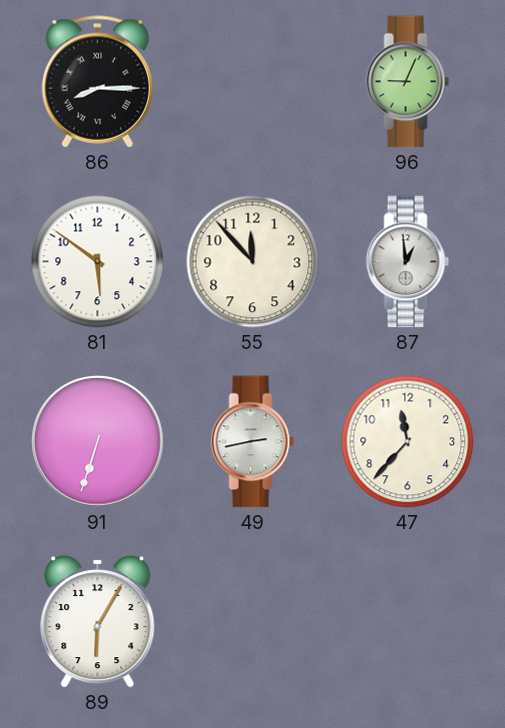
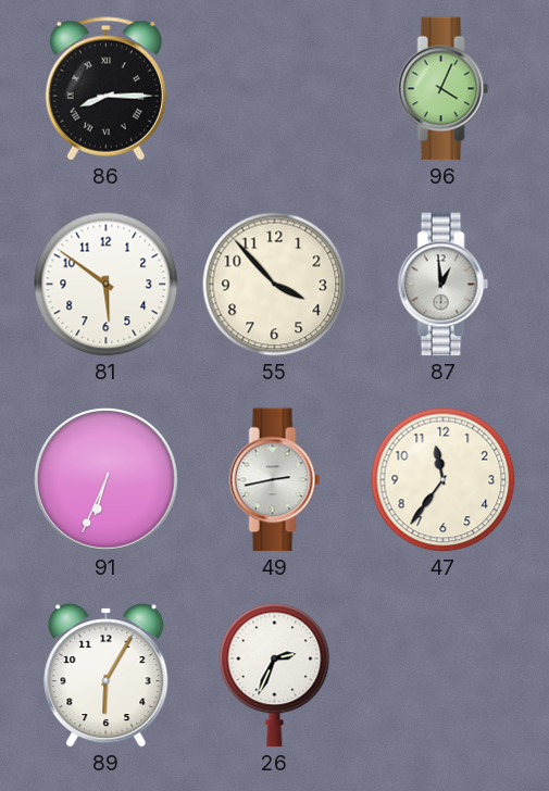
96: 9:04 -> 4:04
55: 11:53 -> 3:53
91: 6:33 -> 6:34
47: 11:37 -> 11:36
26: none -> 2:34
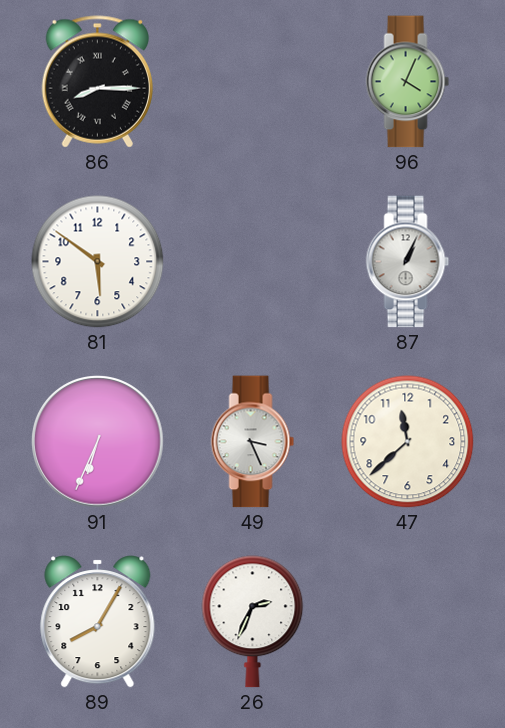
55: 3:53 -> none
87: 12:59 -> 1:04
49: 2:43 -> 3:26
47: 11:36 -> 11:38
89: 6:05 -> 8:05
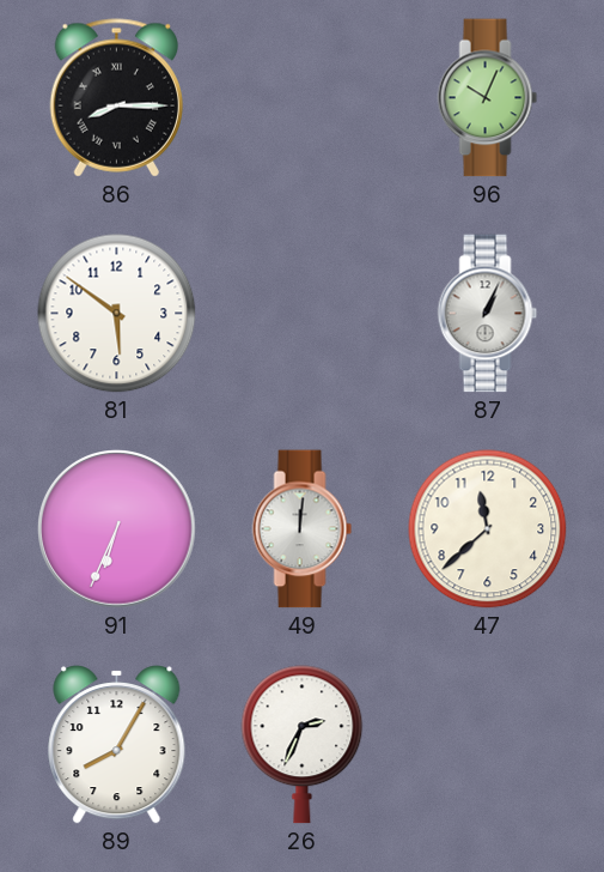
96: 4:04 -> 10:04
49: 3:26 -> 12:01
